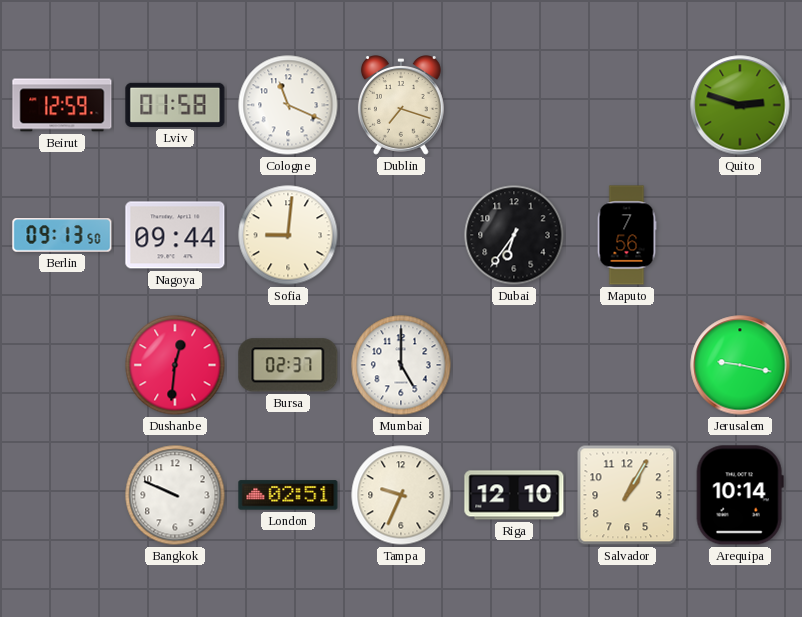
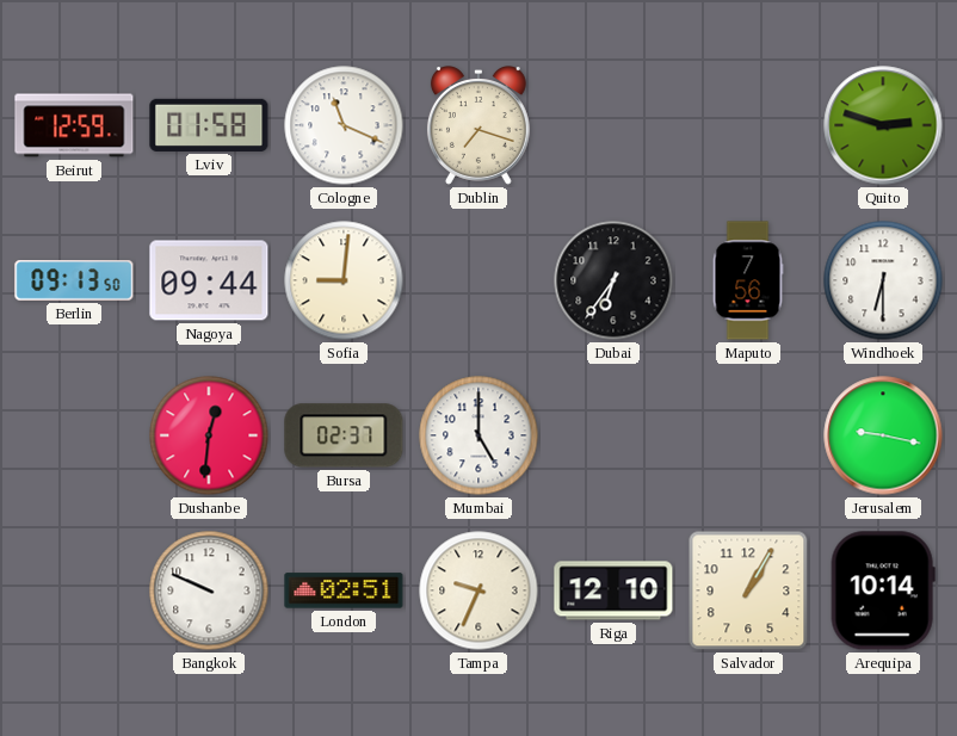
Windhoek: none -> 6:30
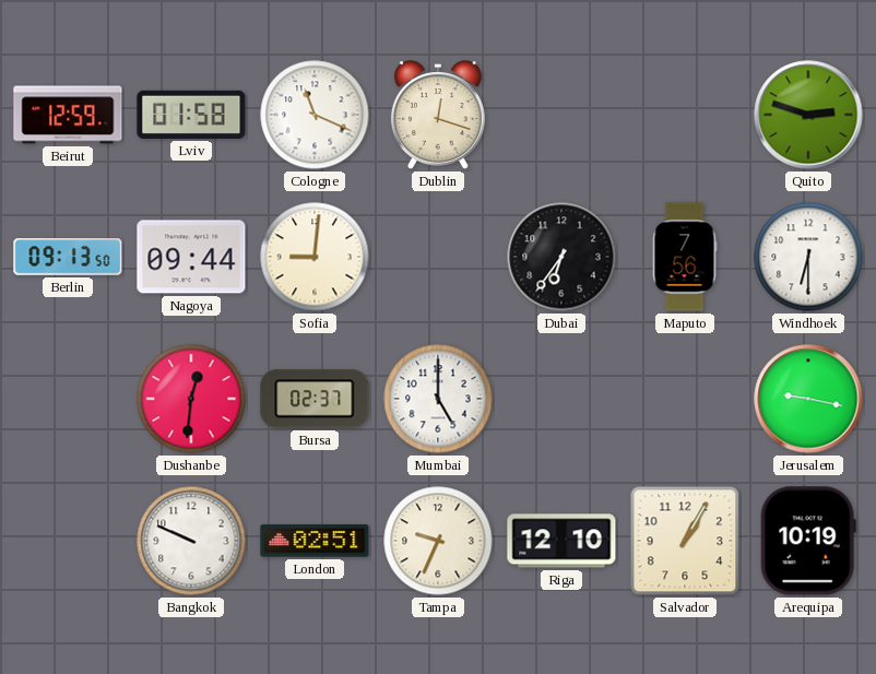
Dublin: 7:18 -> 12:18
Arequipa: 10:14 -> 10:19
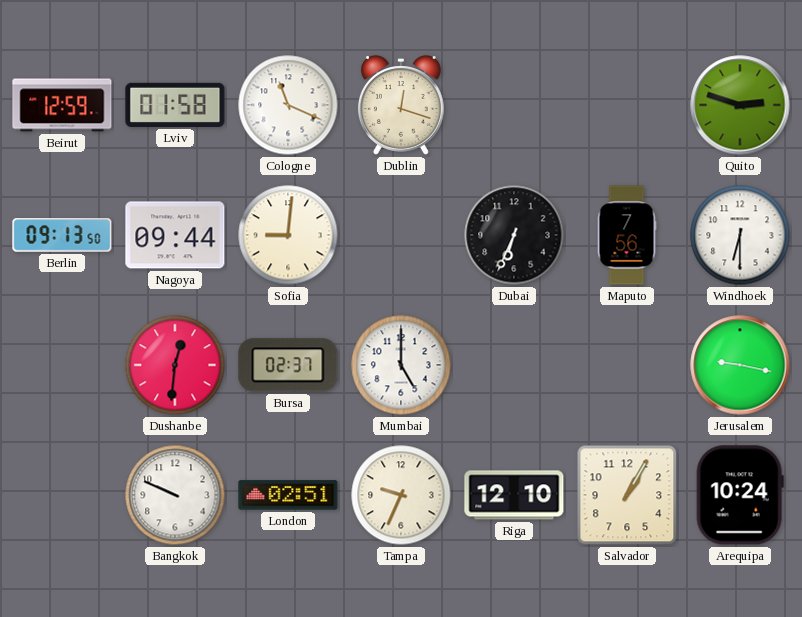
Dubai: 6:36 -> 6:34
Arequipa: 10:19 -> 10:24
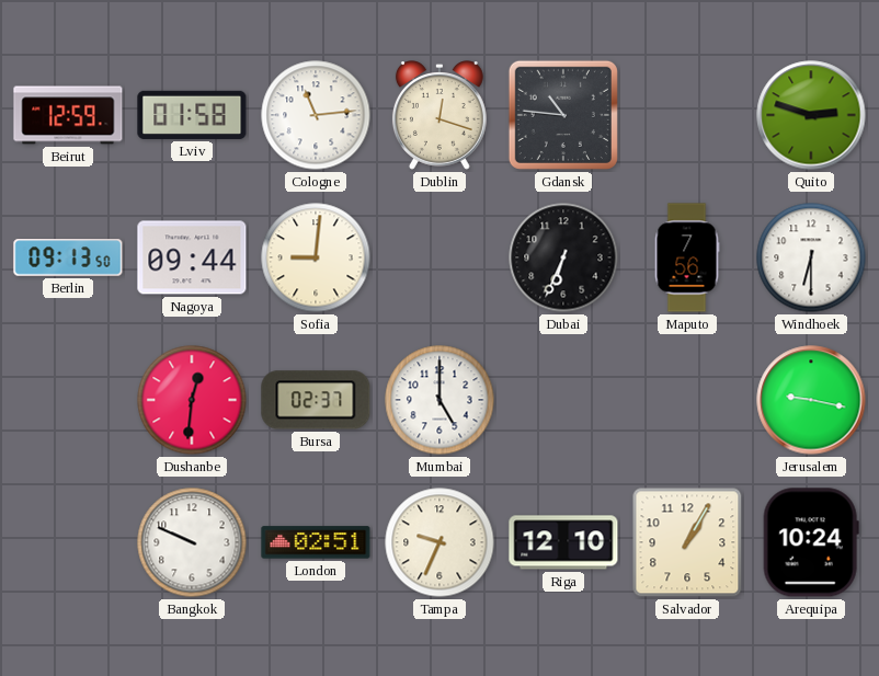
Cologne: 11:19 -> 11:14
Gdansk: none -> 10:46
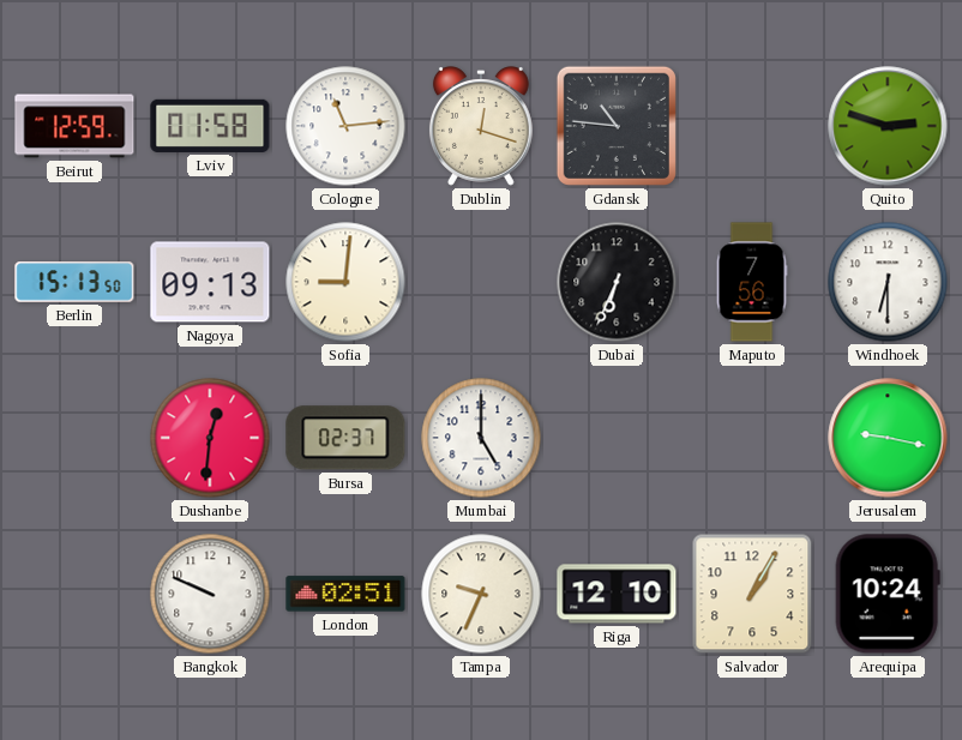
Berlin: 09:13 -> 15:13
Nagoya: 09:44 -> 09:13
